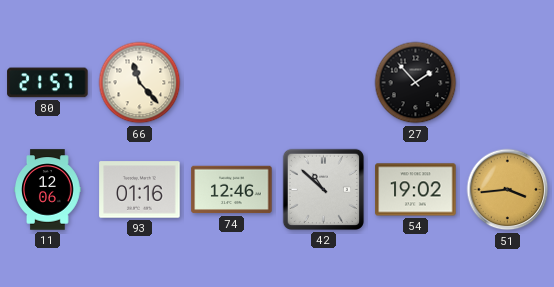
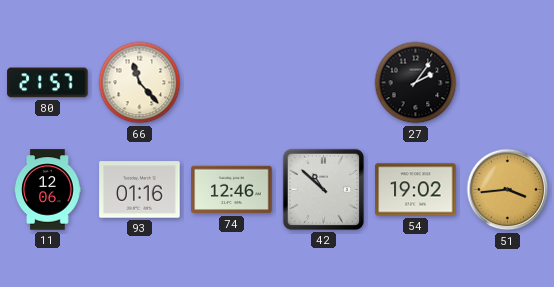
27: 1:53 -> 2:06
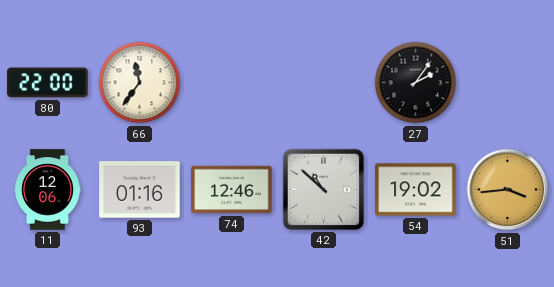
80: 21:57 -> 22:00
66: 11:23 -> 11:36
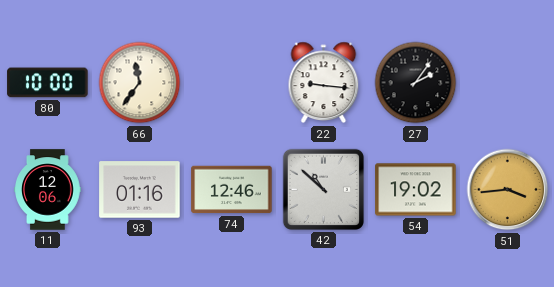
80: 22:00 -> 10:00
22: none -> 9:16
